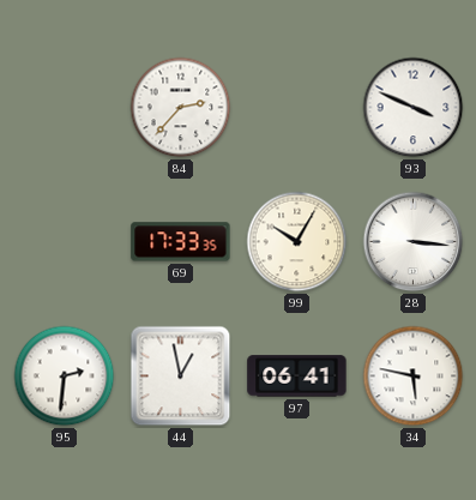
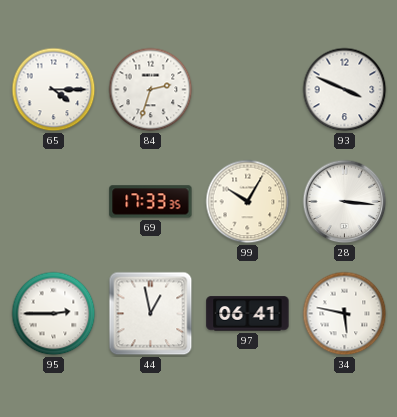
65: none -> 4:15
84: 2:37 -> 2:33
95: 2:31 -> 2:45
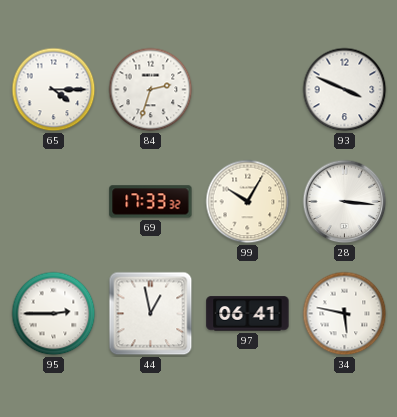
69: 17:33:35 -> 17:33:32
